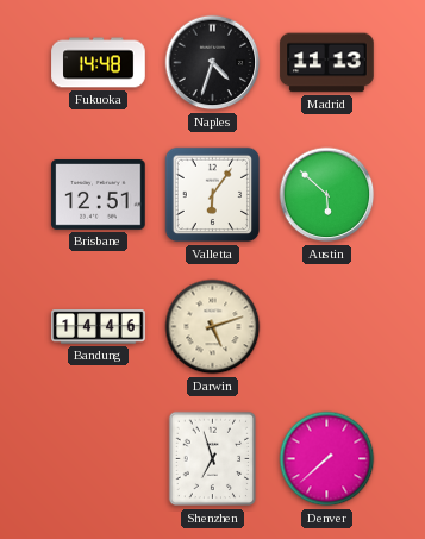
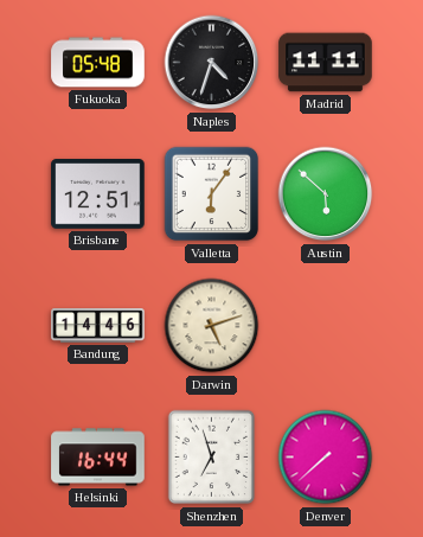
Fukuoka: 14:48 -> 05:48
Madrid: 11:13 -> 11:11
Helsinki: none -> 16:44
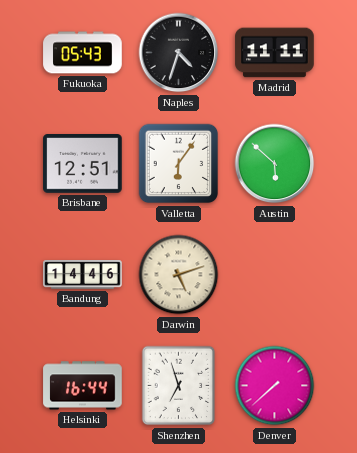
Fukuoka: 05:48 -> 05:43
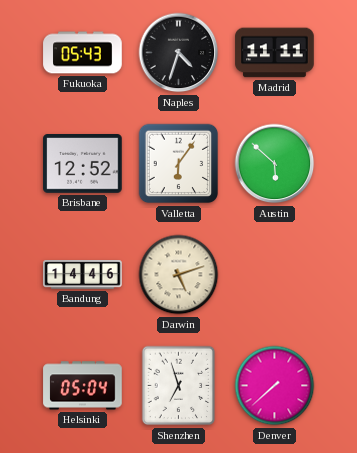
Brisbane: 12:51 -> 12:52
Helsinki: 16:44 -> 05:04
